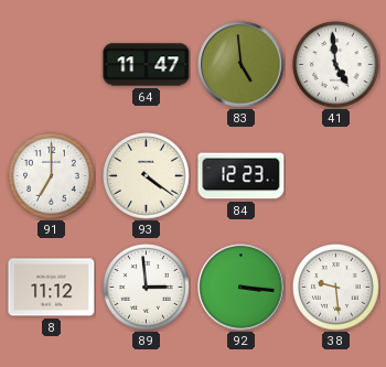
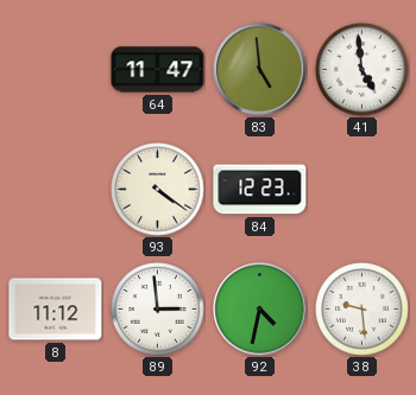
91: 7:00 -> none
92: 3:16 -> 4:32
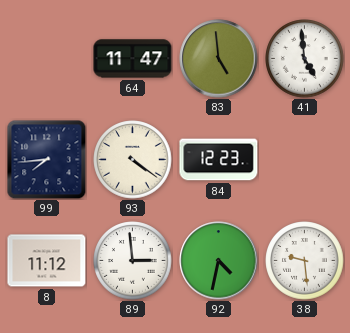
99: none -> 7:44
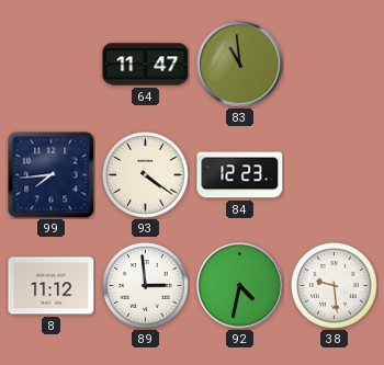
83: 4:59 -> 10:59
41: 4:59 -> none
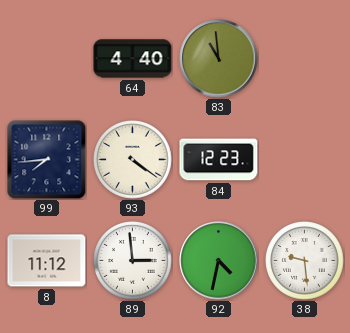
64: 11:47 -> 4:40
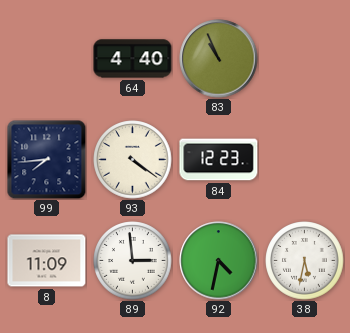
83: 10:59 -> 10:56
8: 11:12 -> 11:09
38: 9:29 -> 5:32
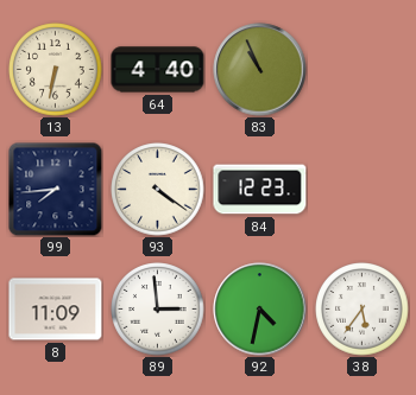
13: none -> 6:32
38: 5:32 -> 5:36
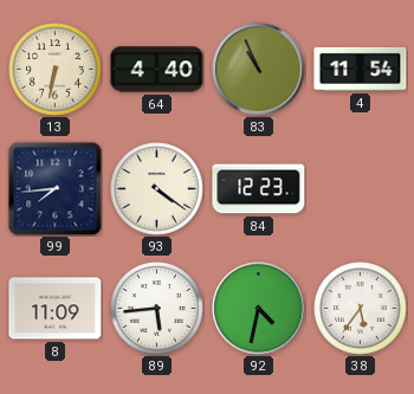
4: none -> 11:54
89: 2:59 -> 5:44
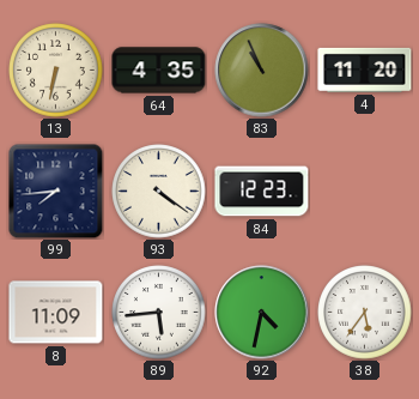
64: 4:40 -> 4:35
4: 11:54 -> 11:20
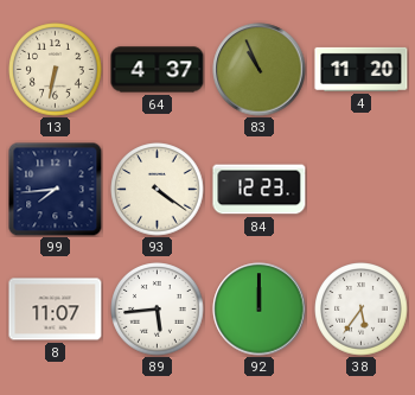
64: 4:35 -> 4:37
8: 11:09 -> 11:07
92: 4:32 -> 12:00
